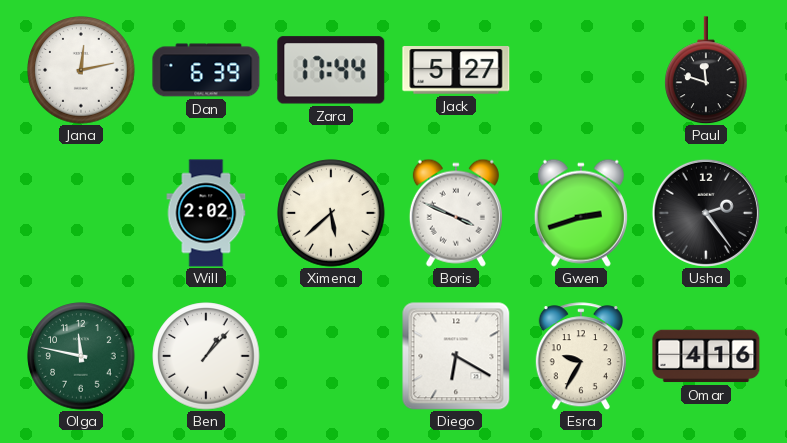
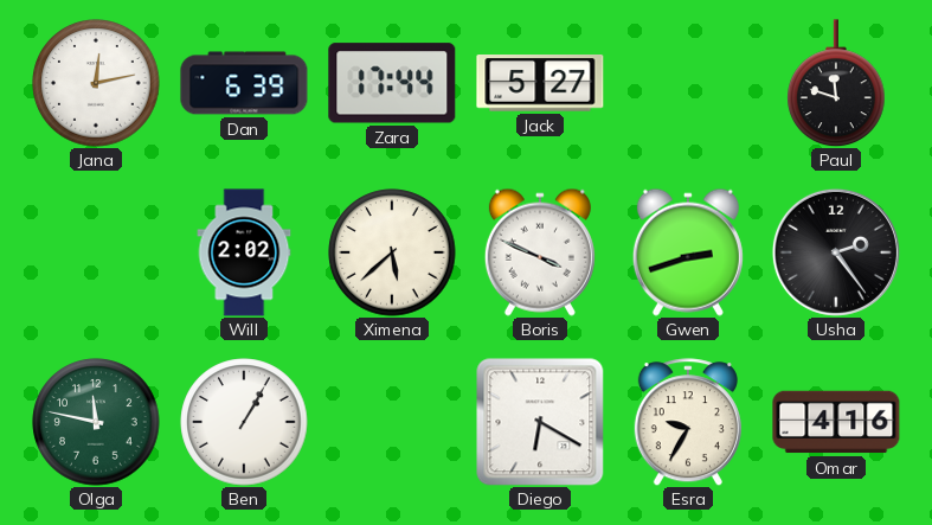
Ben: 1:07 -> 1:05
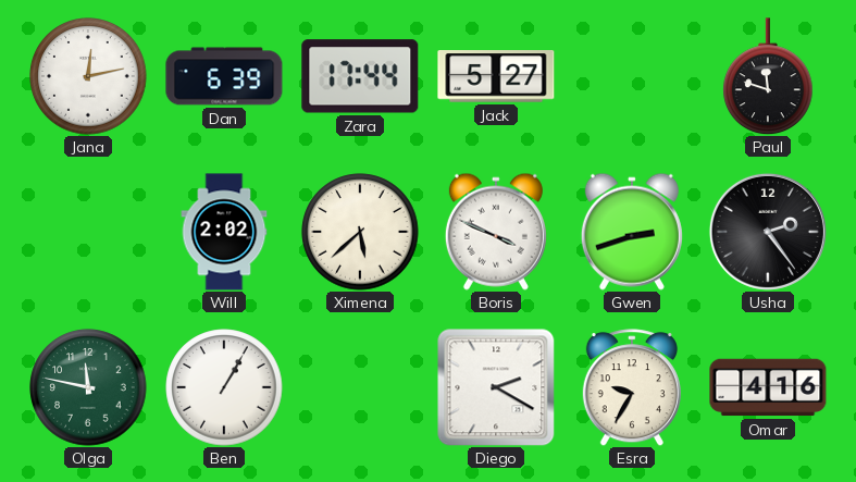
Diego: 6:20 -> 2:20
